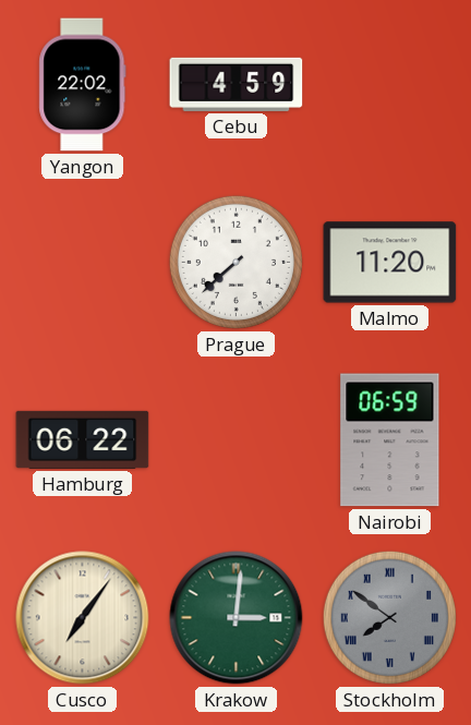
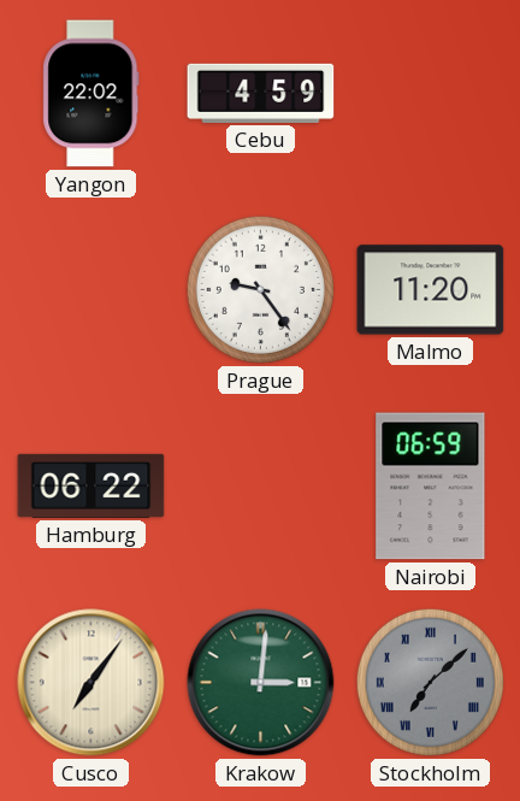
Prague: 7:38 -> 9:24
Stockholm: 7:51 -> 7:08
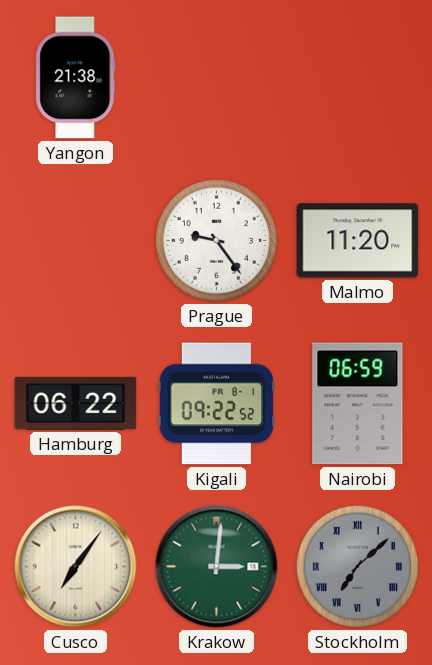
Yangon: 22:02 -> 21:38
Cebu: 4:59 -> none
Kigali: none -> 09:22
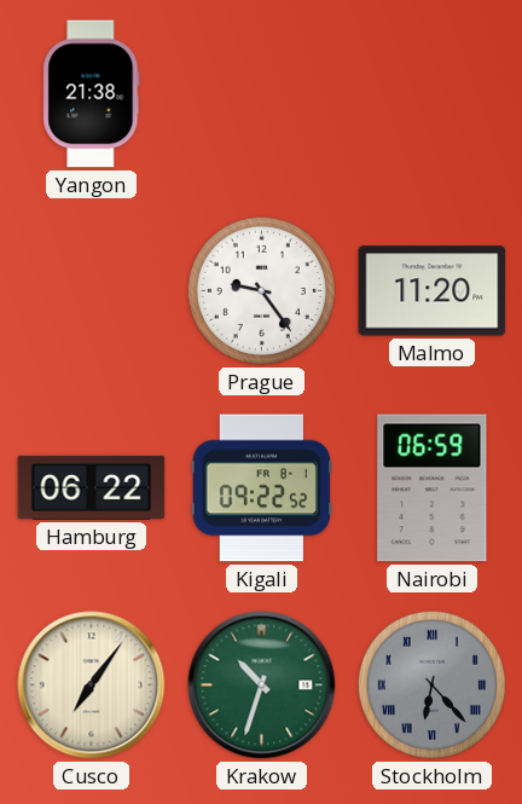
Krakow: 3:01 -> 10:33
Stockholm: 7:08 -> 6:23
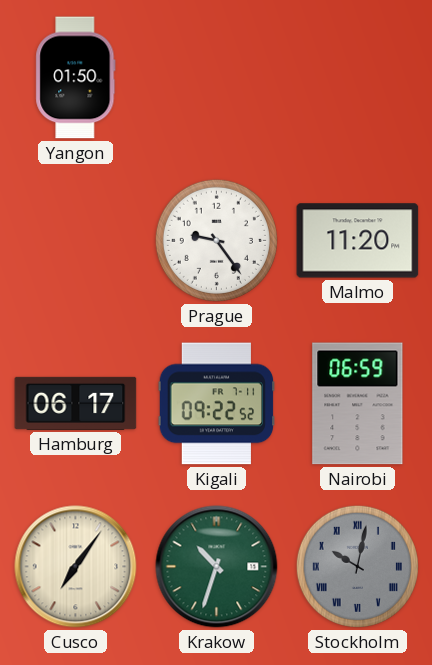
Yangon: 21:38 -> 01:50
Hamburg: 06:22 -> 06:17
Kigali date: FR 8-1 -> FR 7-11
Stockholm: 6:23 -> 10:02
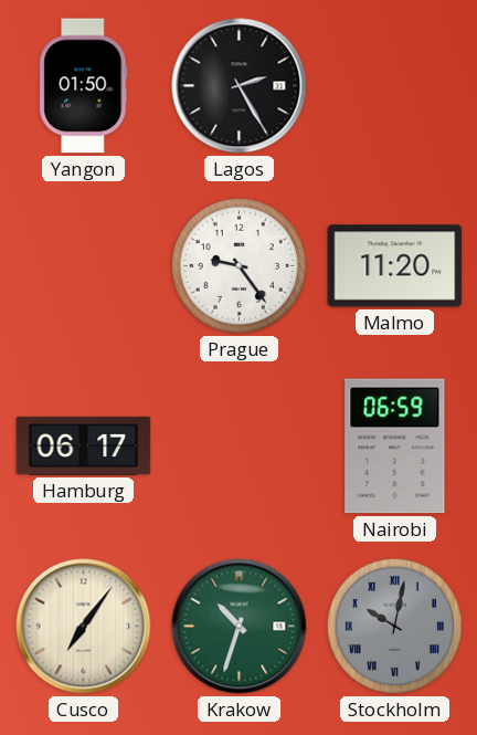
Lagos: none -> 2:25
Kigali: 09:22 -> none
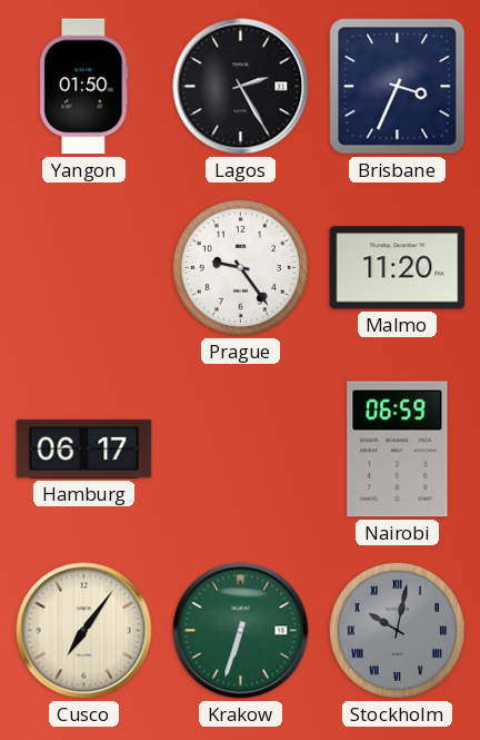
Brisbane: none -> 3:34
Krakow: 10:33 -> 6:33
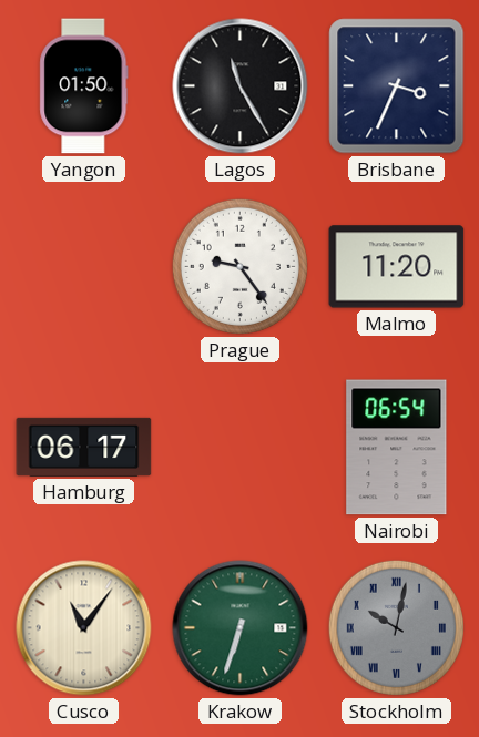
Lagos: 2:25 -> 11:25
Nairobi: 06:59 -> 06:54
Cusco: 7:06 -> 11:06
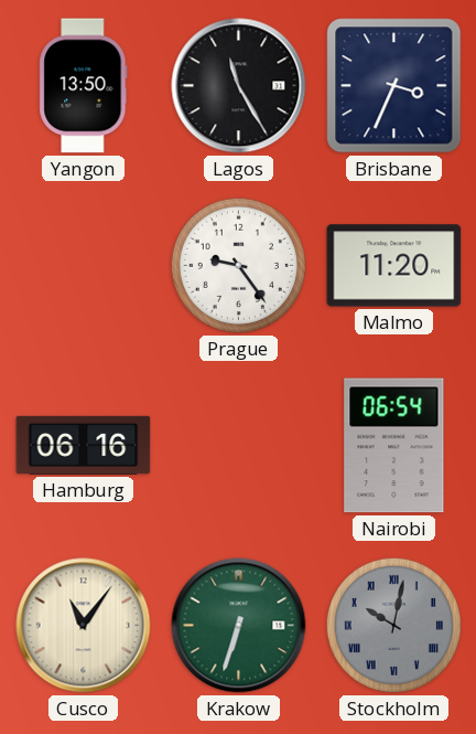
Yangon: 01:50 -> 13:50
Hamburg: 06:17 -> 06:16
